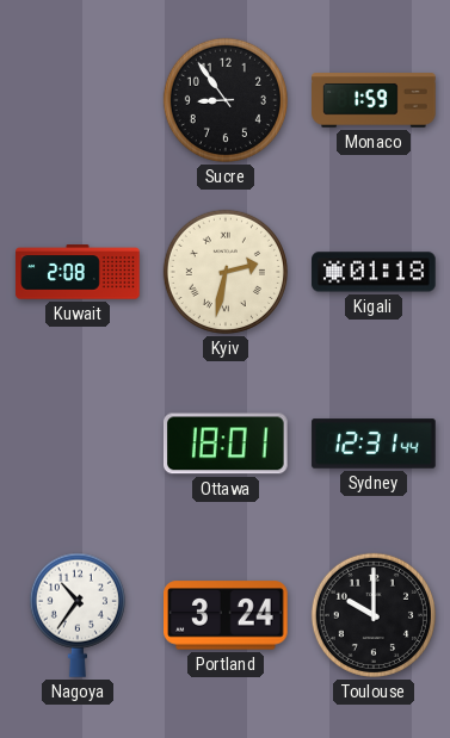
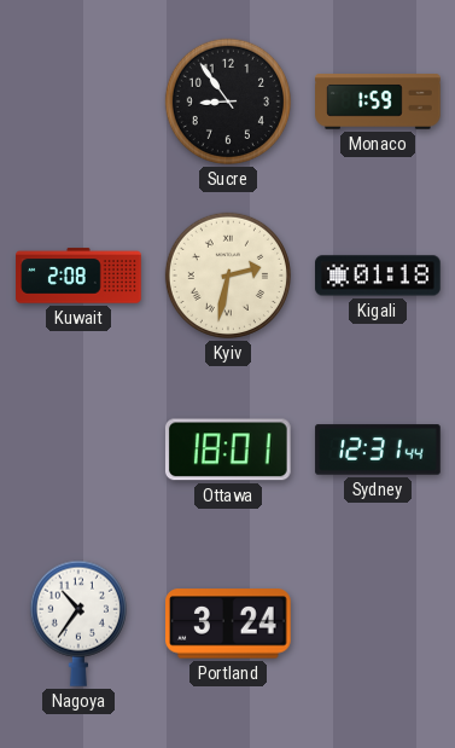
Toulouse: 10:00 -> none
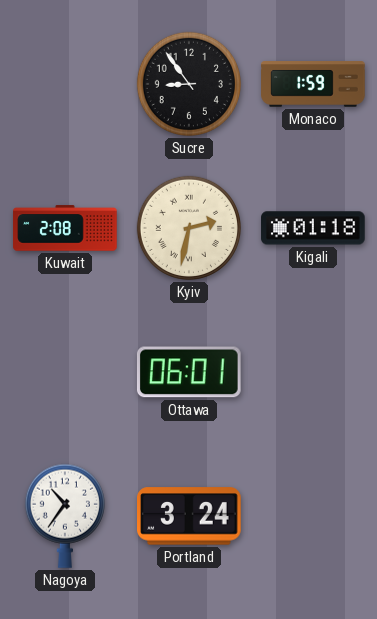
Ottawa: 18:01 -> 06:01
Sydney: 12:31 -> none
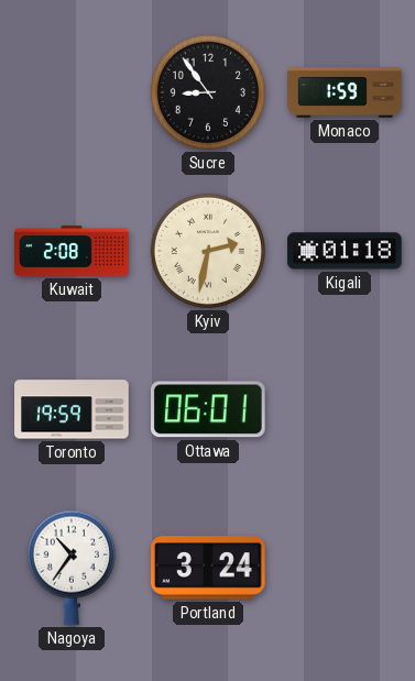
Toronto: none -> 19:59
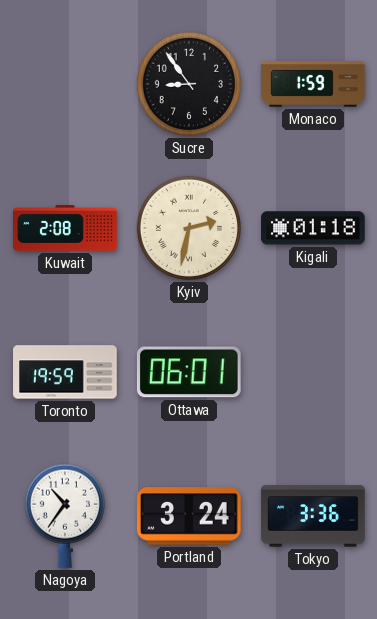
Tokyo: none -> 3:36
